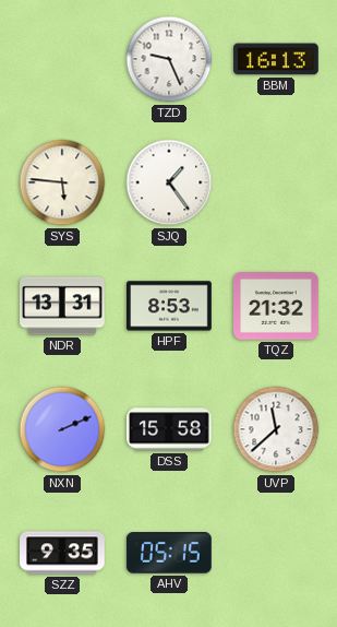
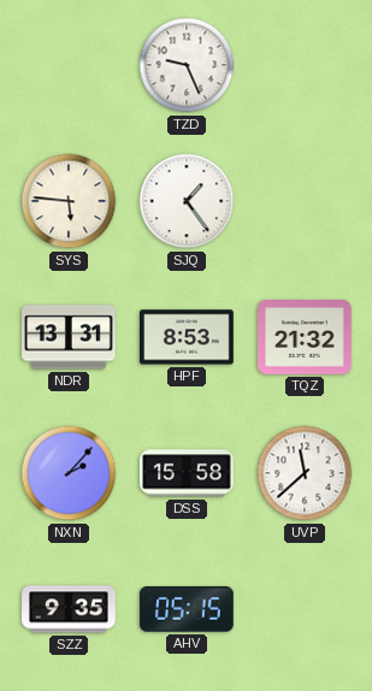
BBM: 16:13 -> none
NXN: 2:11 -> 2:07
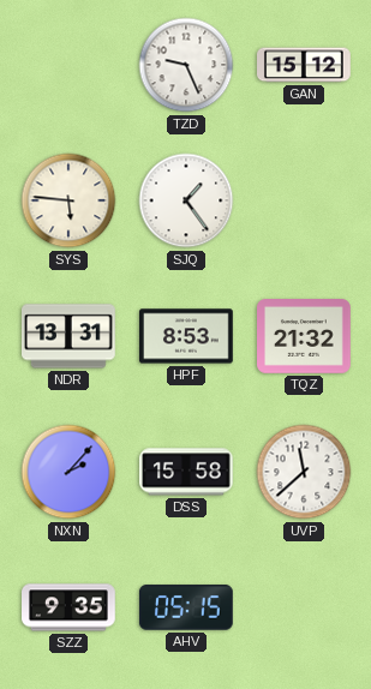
GAN: none -> 15:12
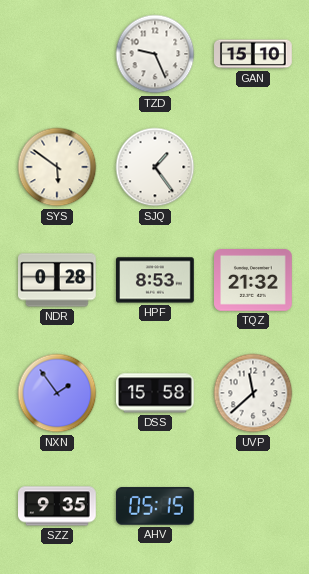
GAN: 15:12 -> 15:10
SYS: 5:46 -> 5:51
NDR: 13:31 -> 0:28
NXN: 2:07 -> 1:54
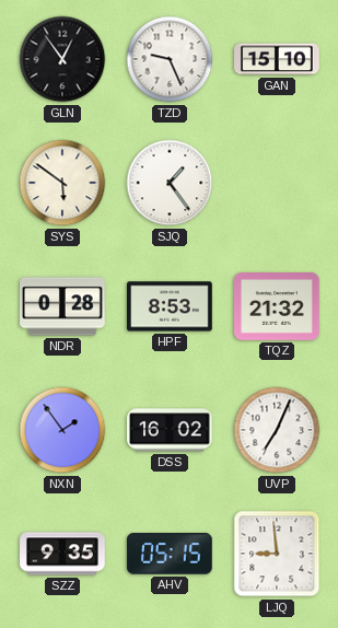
GLN: none -> 12:54
DSS: 15:58 -> 16:02
UVP: 11:38 -> 7:04
LJQ: none -> 8:59
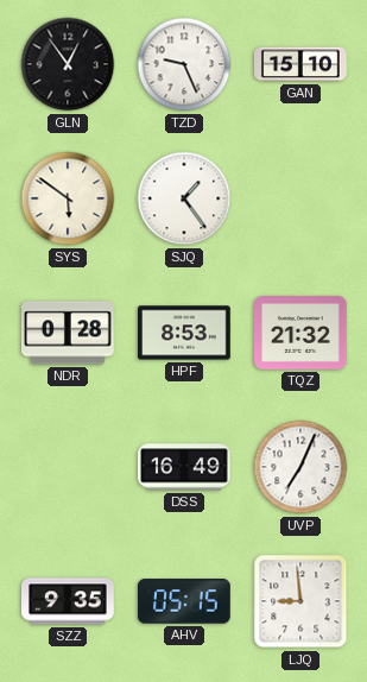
NXN: 1:54 -> none
DSS: 16:02 -> 16:49
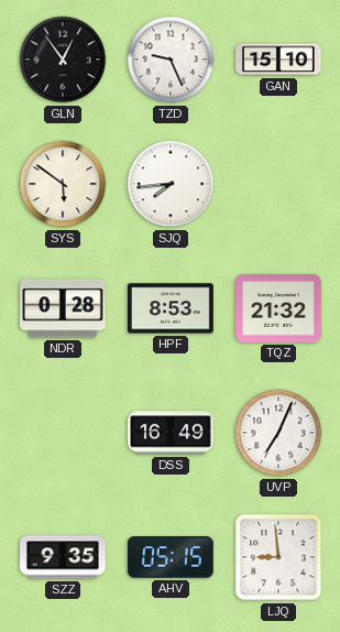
SJQ: 1:24 -> 7:44
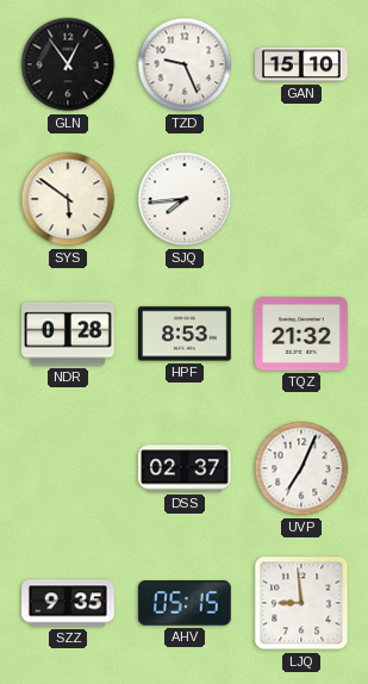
DSS: 16:49 -> 02:37
